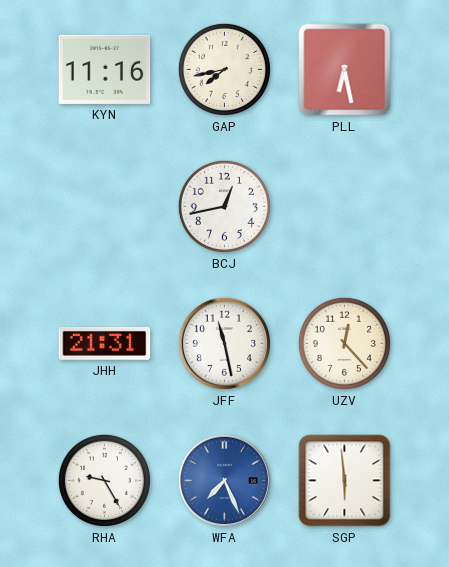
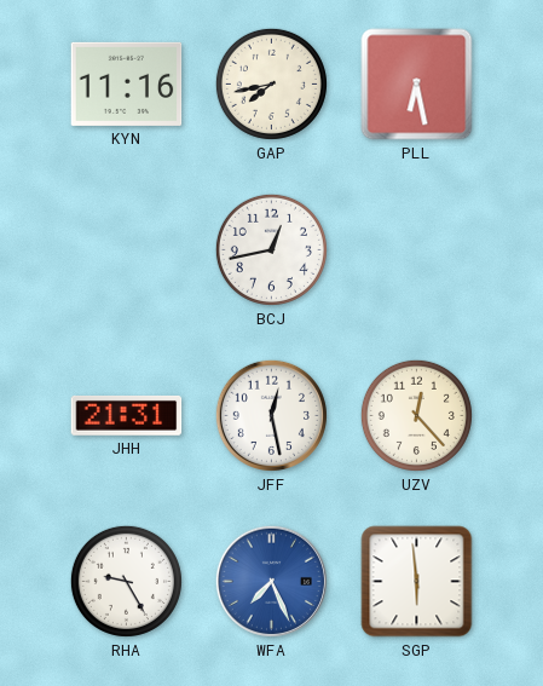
JFF: 11:28 -> 12:28
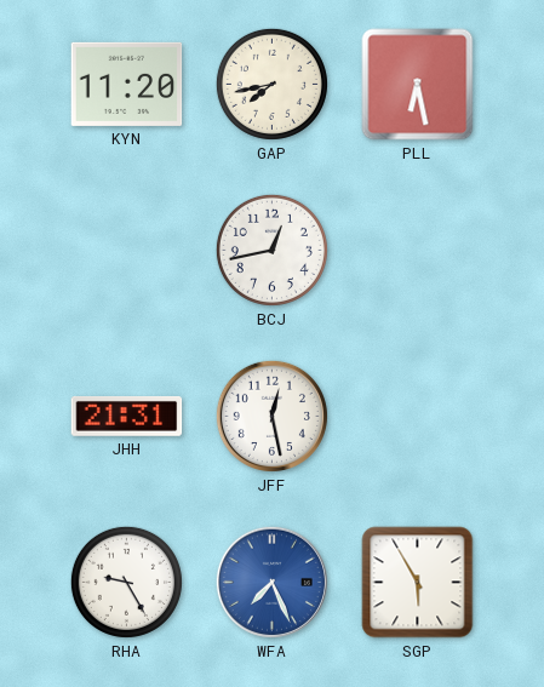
KYN: 11:16 -> 11:20
UZV: 12:23 -> none
SGP: 5:59 -> 5:55
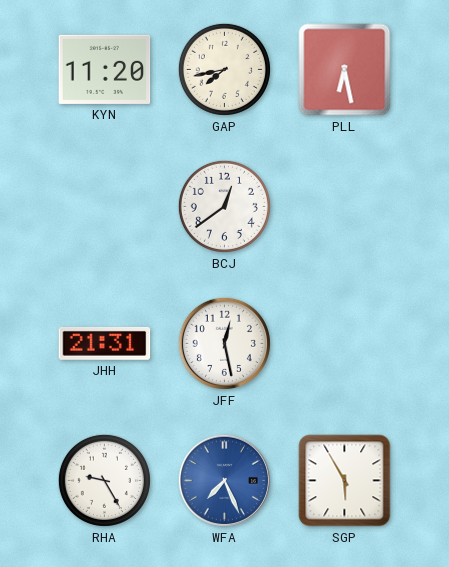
BCJ: 12:43 -> 12:39
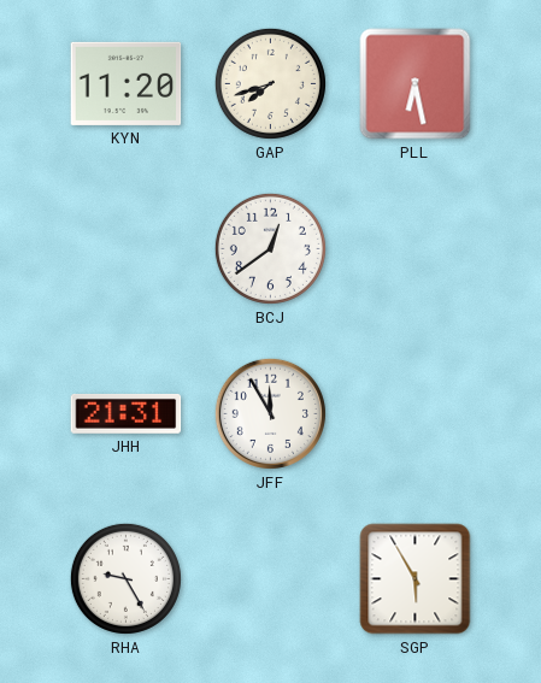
GAP: 7:43 -> 7:42
JFF: 12:28 -> 11:55
WFA: 7:26 -> none
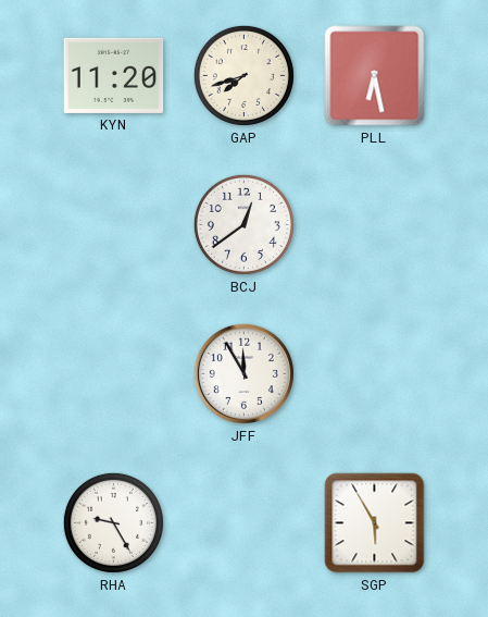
JHH: 21:31 -> none
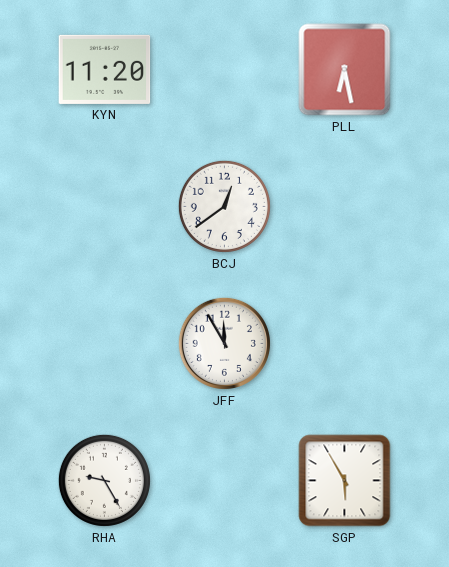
GAP: 7:42 -> none
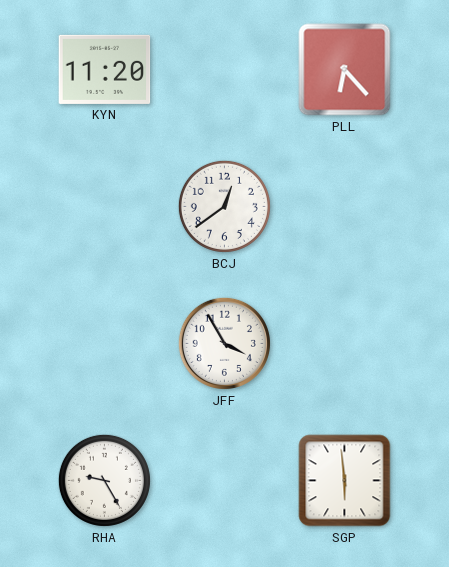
PLL: 6:28 -> 6:23
JFF: 11:55 -> 3:55
SGP: 5:55 -> 5:59
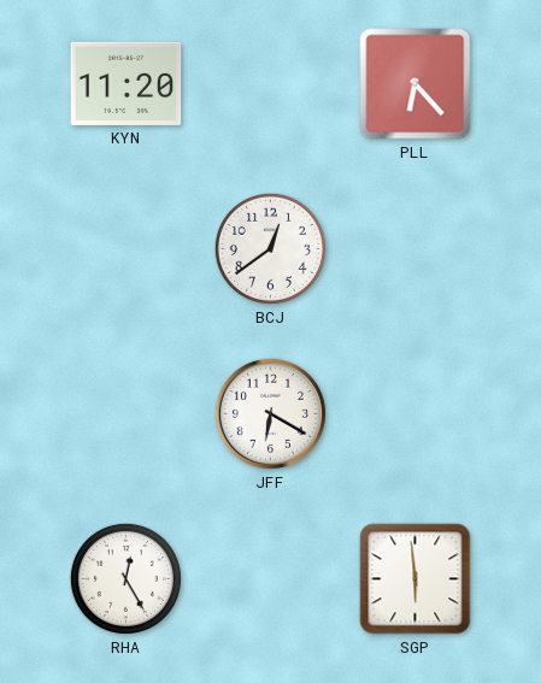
JFF: 3:55 -> 6:20
RHA: 9:25 -> 12:25
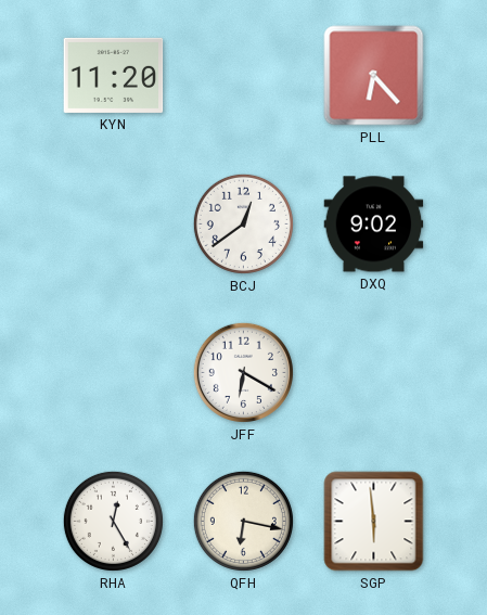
DXQ: none -> 9:02
QFH: none -> 6:17
